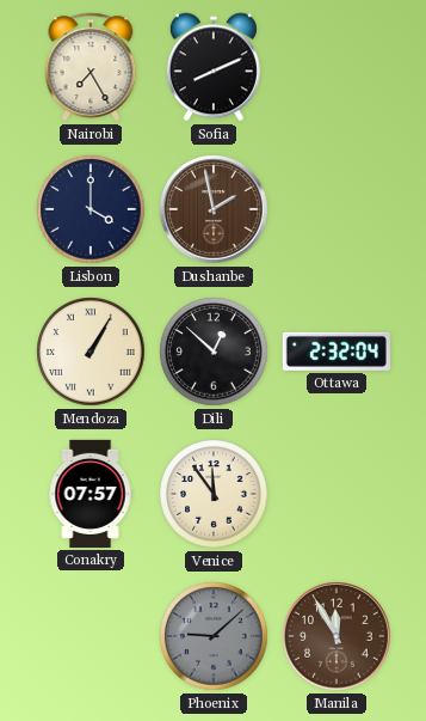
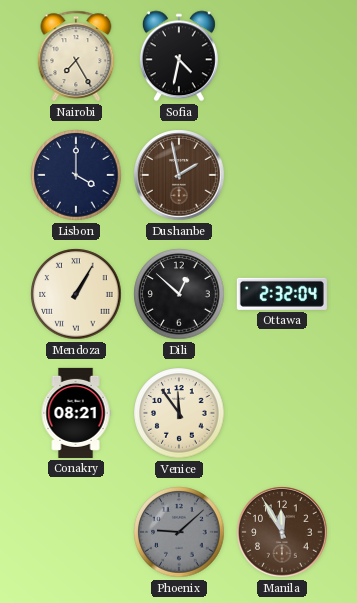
Sofia: 8:11 -> 4:32
Conakry: 07:57 -> 08:21
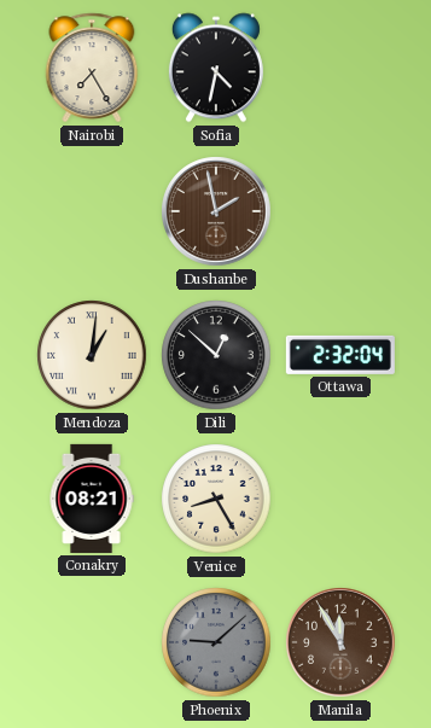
Lisbon: 4:00 -> none
Mendoza: 1:05 -> 1:01
Venice: 11:54 -> 8:25
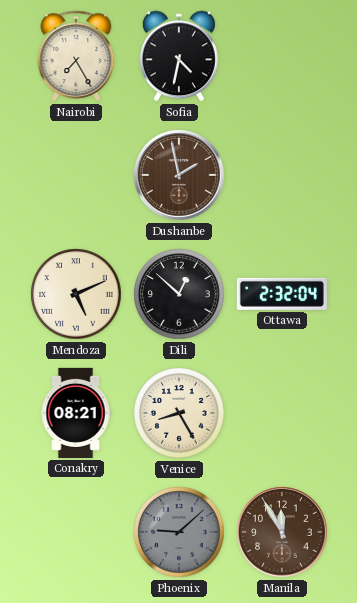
Mendoza: 1:01 -> 5:11
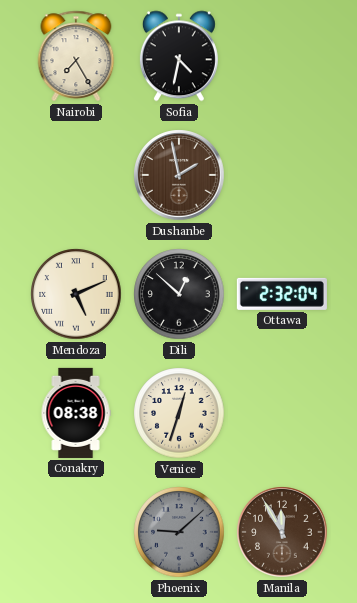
Conakry: 08:21 -> 08:38
Venice: 8:25 -> 12:33
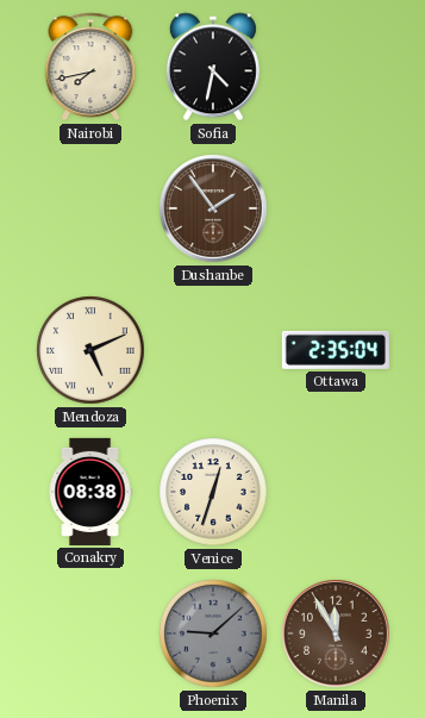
Nairobi: 7:25 -> 7:43
Dushanbe: 1:58 -> 1:54
Dili: 12:52 -> none
Ottawa: 2:32 -> 2:35
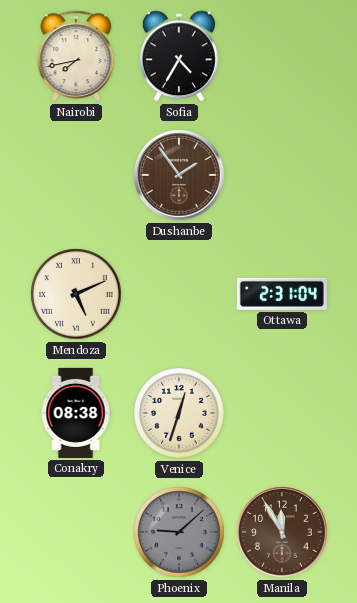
Sofia: 4:32 -> 4:35
Ottawa: 2:35 -> 2:31
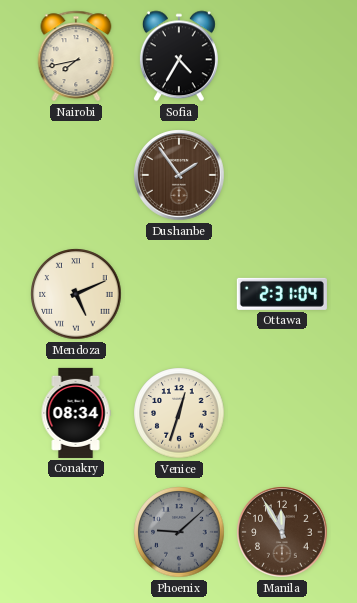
Conakry: 08:38 -> 08:34
